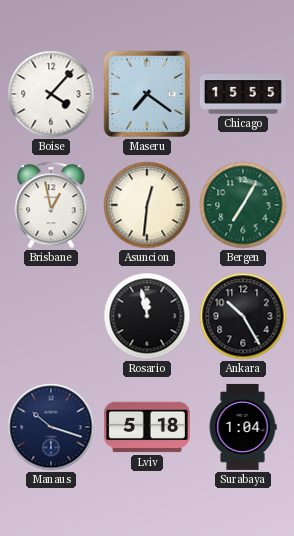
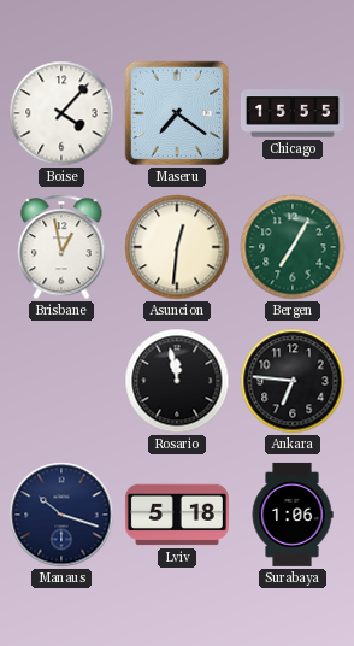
Ankara: 10:25 -> 6:46
Surabaya: 1:04 -> 1:06
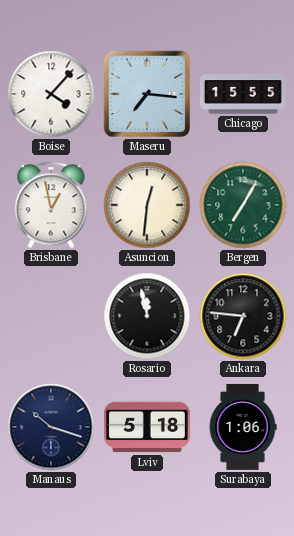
Maseru: 7:21 -> 7:16
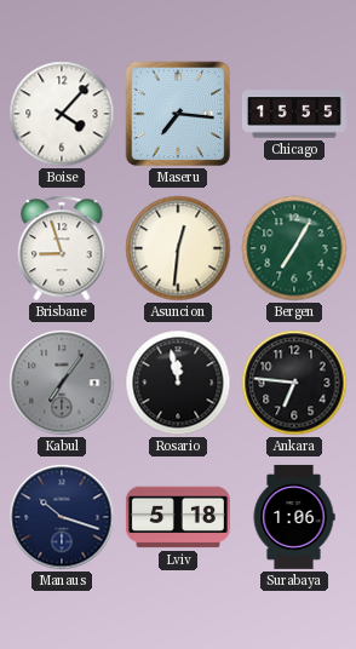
Brisbane: 12:58 -> 8:57
Kabul: none -> 7:06
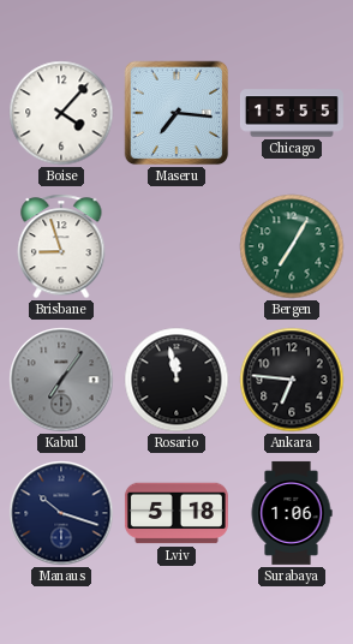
Asuncion: 12:31 -> none
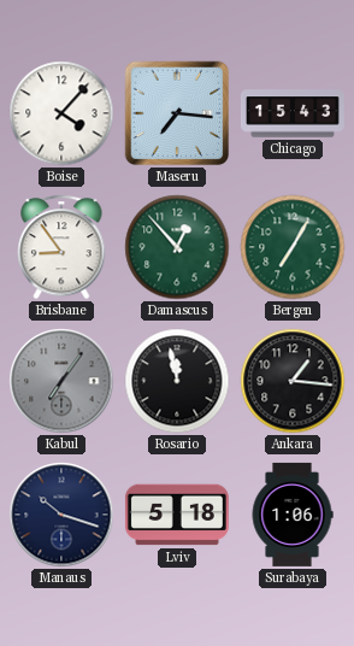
Chicago: 15:55 -> 15:43
Brisbane: 8:57 -> 8:54
Damascus: none -> 12:53
Ankara: 6:46 -> 1:16
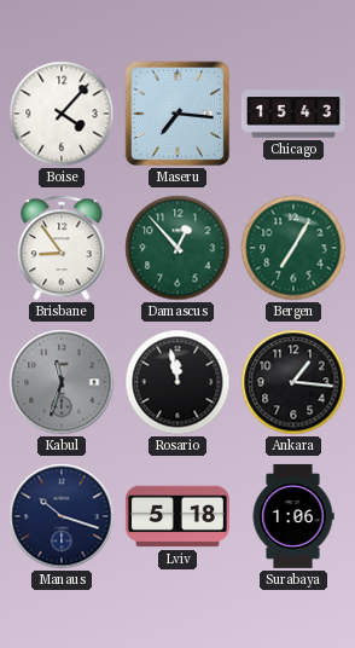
Kabul: 7:06 -> 11:33
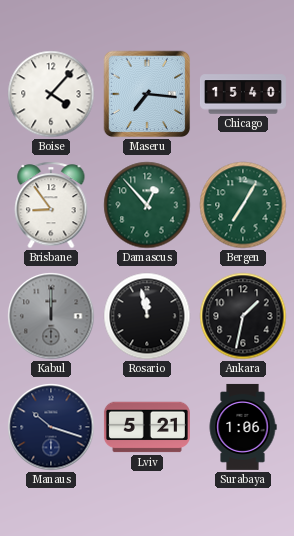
Chicago: 15:43 -> 15:40
Kabul: 11:33 -> 12:00
Ankara: 1:16 -> 1:32
Lviv: 5:18 -> 5:21
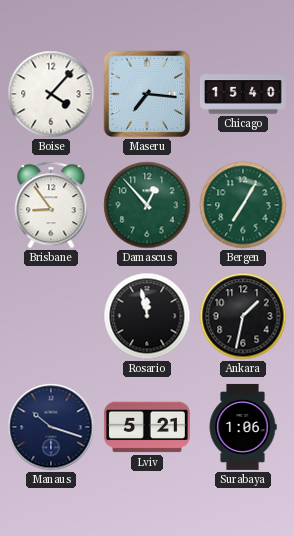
Kabul: 12:00 -> none
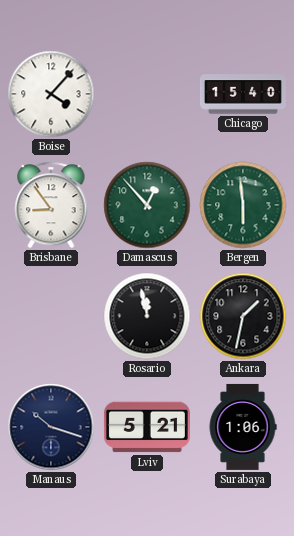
Maseru: 7:16 -> none
Bergen: 7:05 -> 5:59
